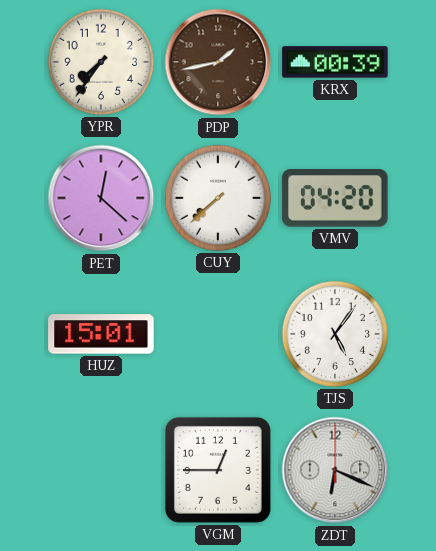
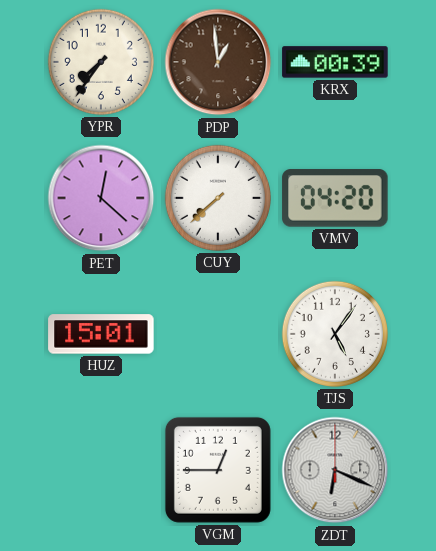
PDP: 1:43 -> 12:59
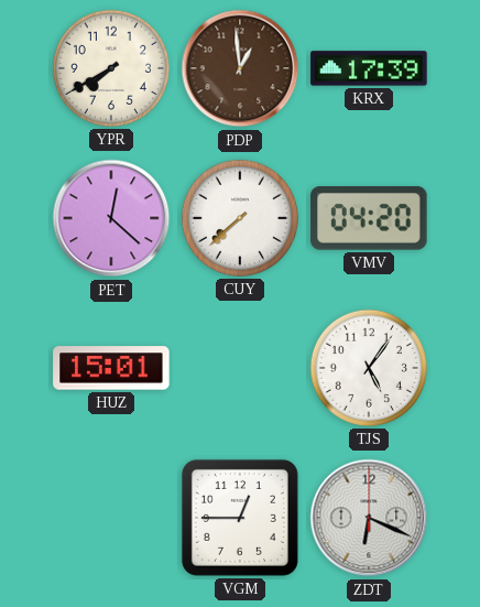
YPR: 7:36 -> 7:40
KRX: 00:39 -> 17:39
